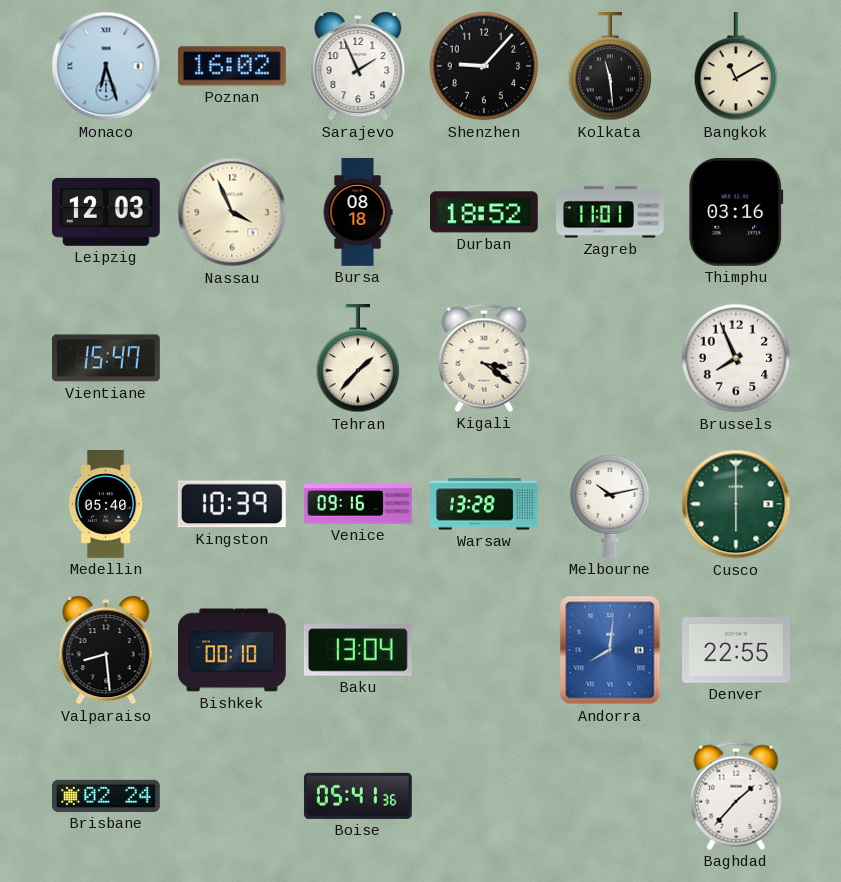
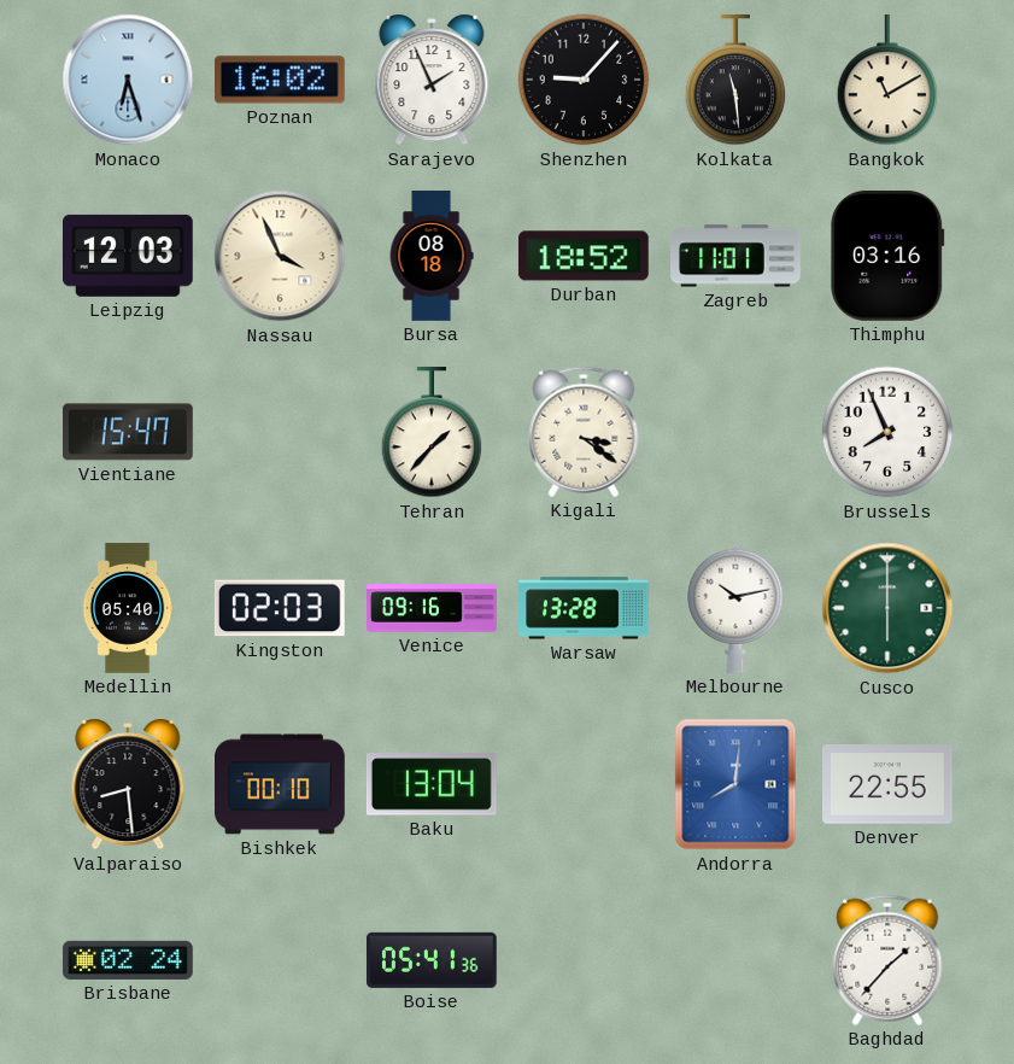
Kingston: 10:39 -> 02:03
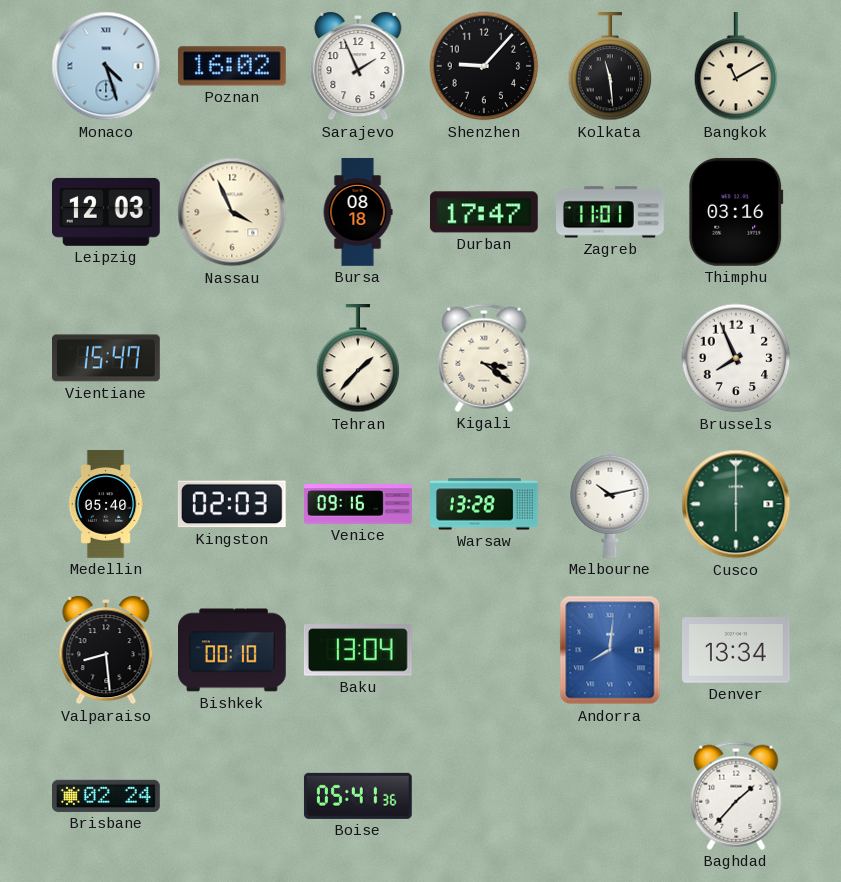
Monaco: 6:27 -> 4:27
Durban: 18:52 -> 17:47
Denver: 22:55 -> 13:34
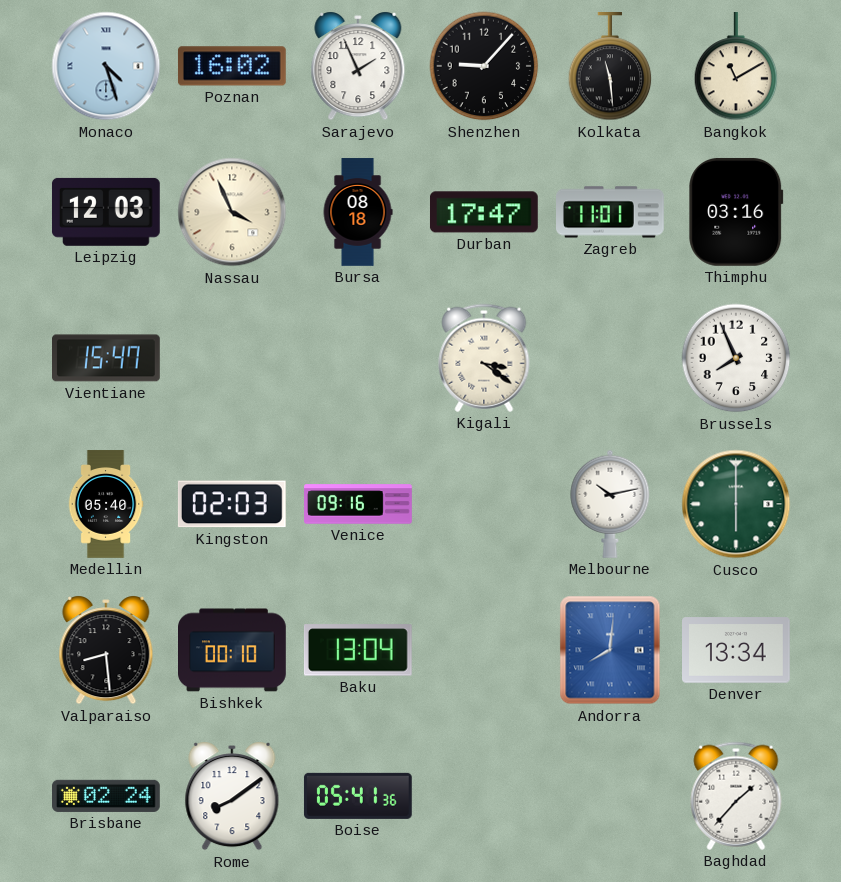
Tehran: 1:37 -> none
Warsaw: 13:28 -> none
Rome: none -> 8:09
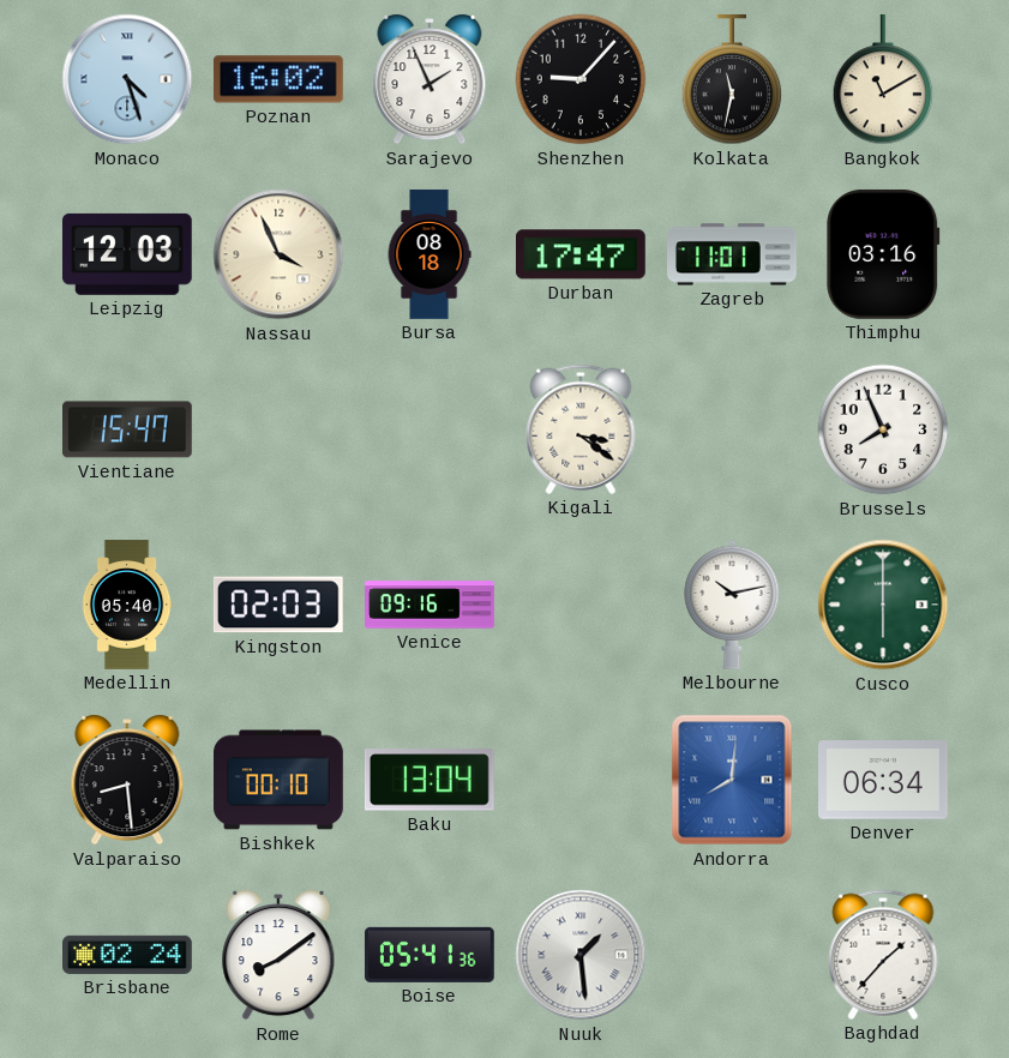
Kolkata: 11:29 -> 11:32
Denver: 13:34 -> 06:34
Nuuk: none -> 1:29
